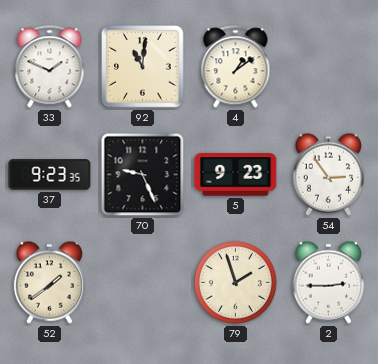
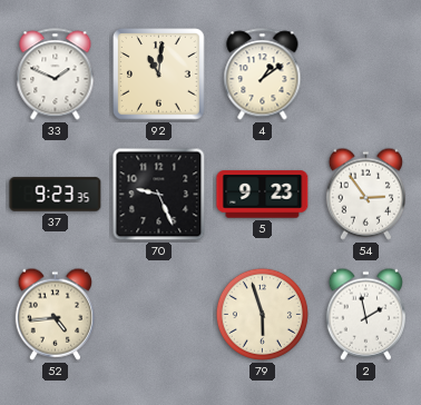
52: 1:39 -> 4:44
79: 1:57 -> 5:57
2: 2:45 -> 1:58
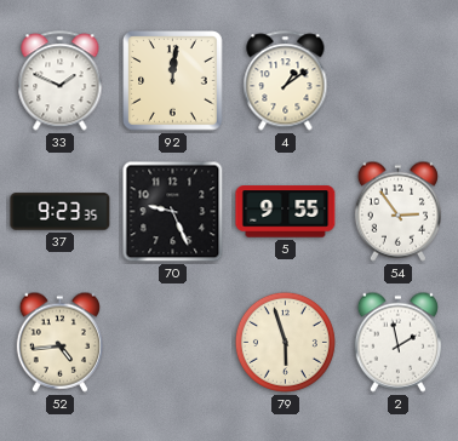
92: 11:01 -> 12:01
5: 9:23 -> 9:55
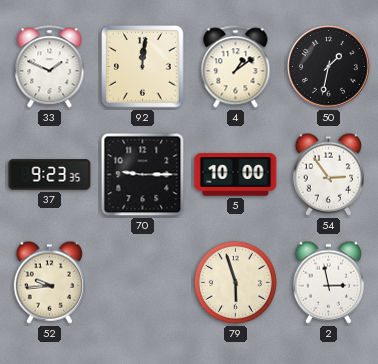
50: none -> 1:32
70: 9:26 -> 9:15
5: 9:55 -> 10:00
52: 4:44 -> 9:44
2: 1:58 -> 2:58
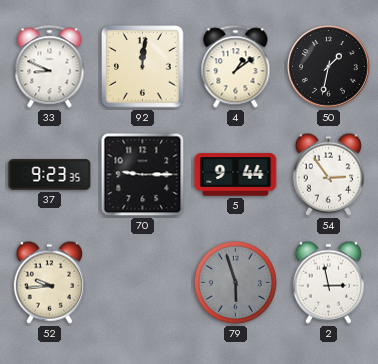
33: 1:49 -> 8:49
5: 10:00 -> 9:44
79 dial: cream -> grey
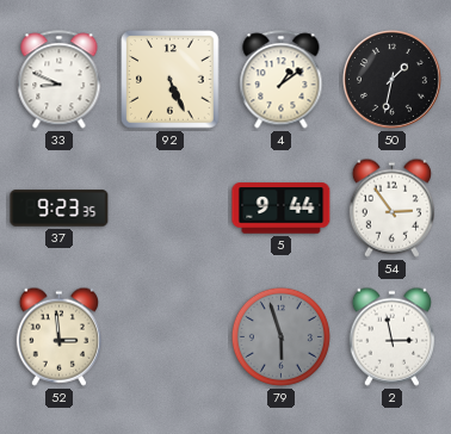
92: 12:01 -> 5:26
70: 9:15 -> none
52: 9:44 -> 2:59
